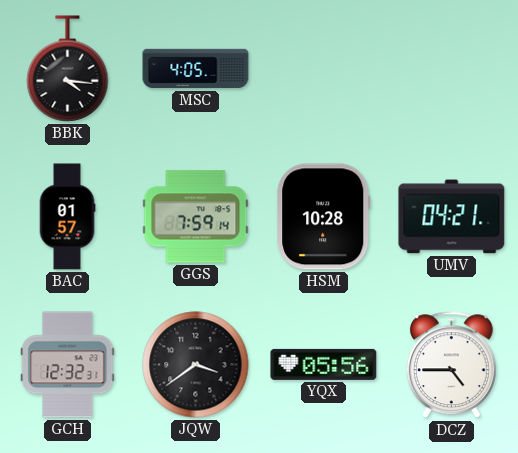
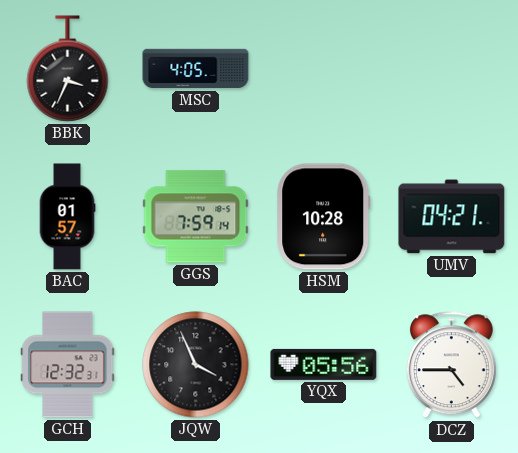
BBK: 4:16 -> 3:34
JQW: 3:39 -> 3:56
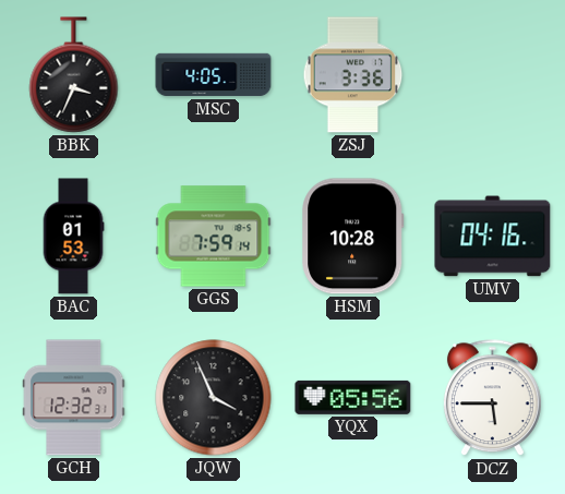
ZSJ: none -> 3:36
BAC: 01:57 -> 01:53
UMV: 04:21 -> 04:16
DCZ: 4:45 -> 5:45
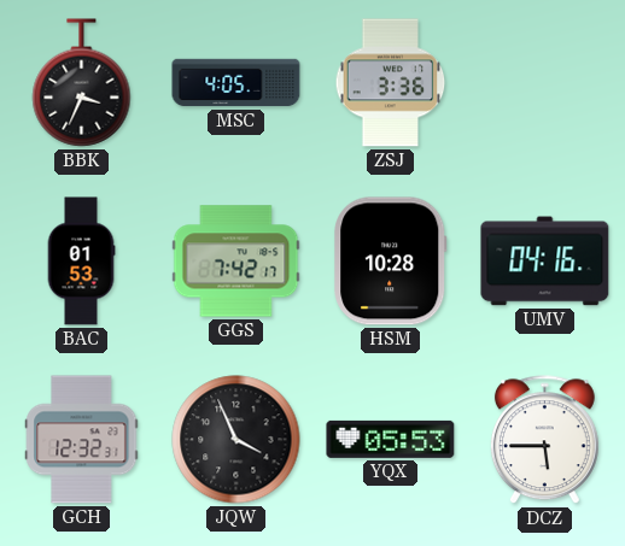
GGS: 7:59 -> 7:42
YQX: 05:56 -> 05:53
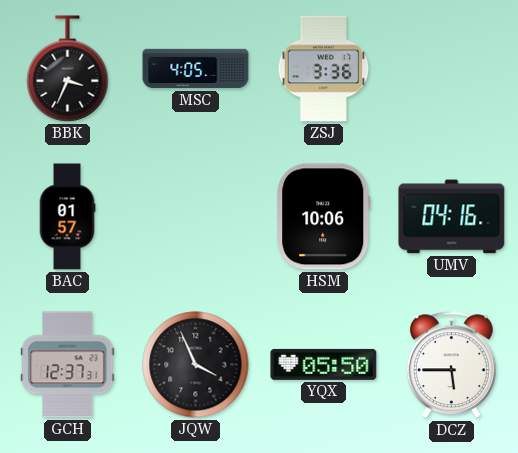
BAC: 01:53 -> 01:57
GGS: 7:42 -> none
HSM: 10:28 -> 10:06
GCH: 12:32 -> 12:37
YQX: 05:53 -> 05:50
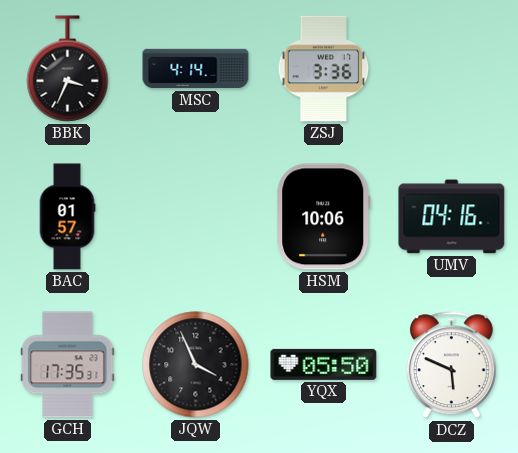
MSC: 4:05 -> 4:14
GCH: 12:37 -> 17:35
DCZ: 5:45 -> 5:49
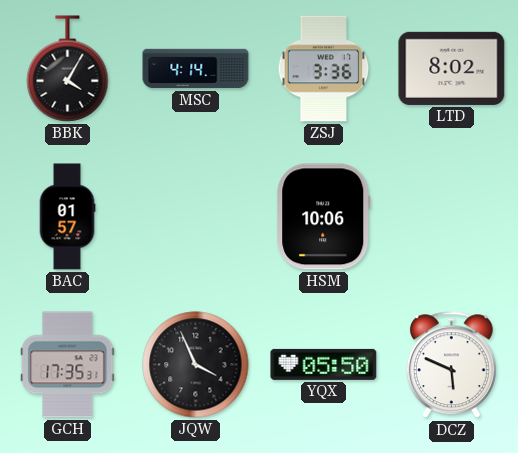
BBK: 3:34 -> 4:05
LTD: none -> 8:02
UMV: 04:16 -> none
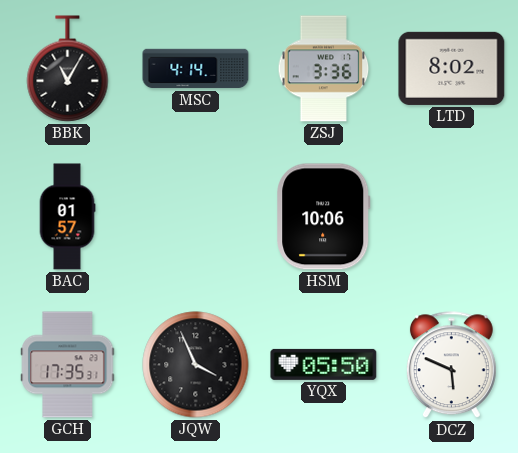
BBK: 4:05 -> 11:05
